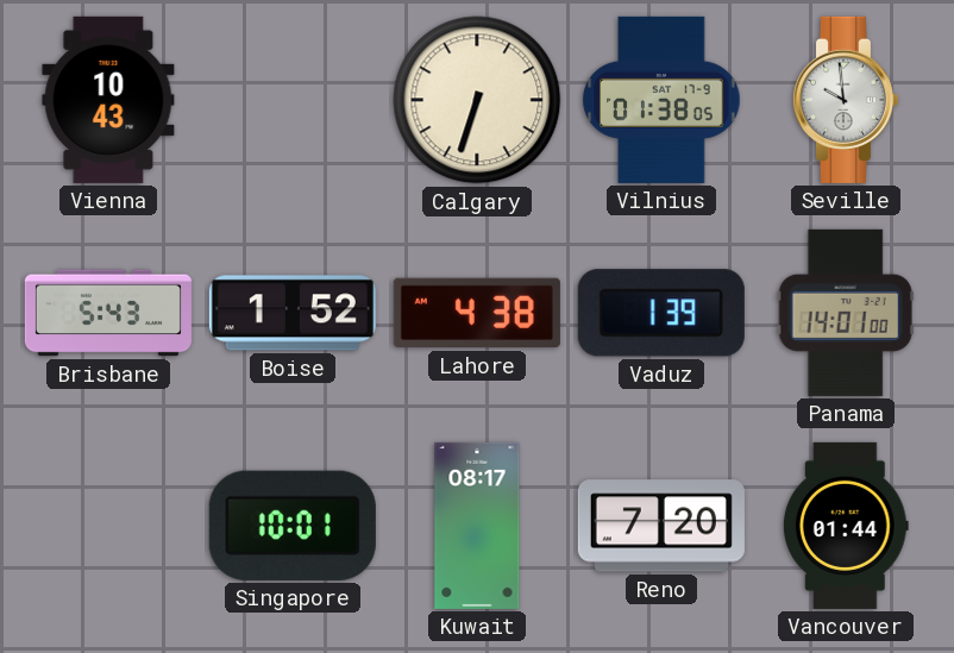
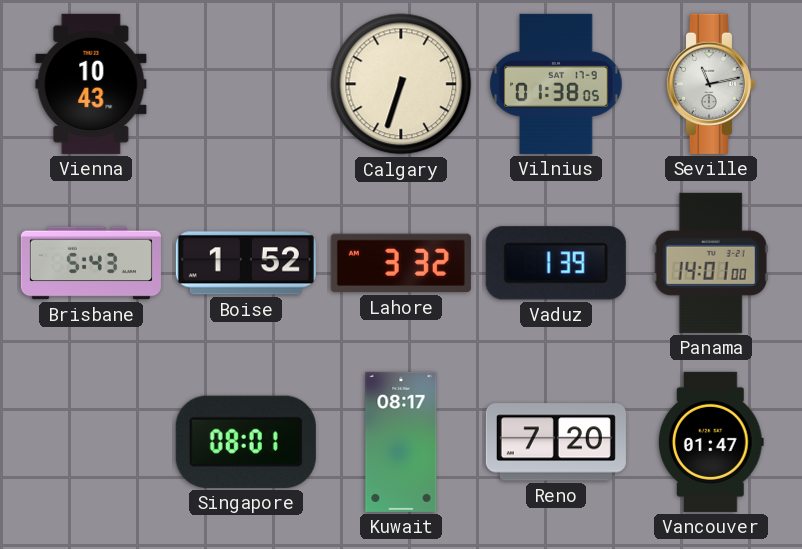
Seville: 9:59 -> 11:13
Lahore: 4:38 -> 3:32
Singapore: 10:01 -> 08:01
Vancouver: 01:44 -> 01:47
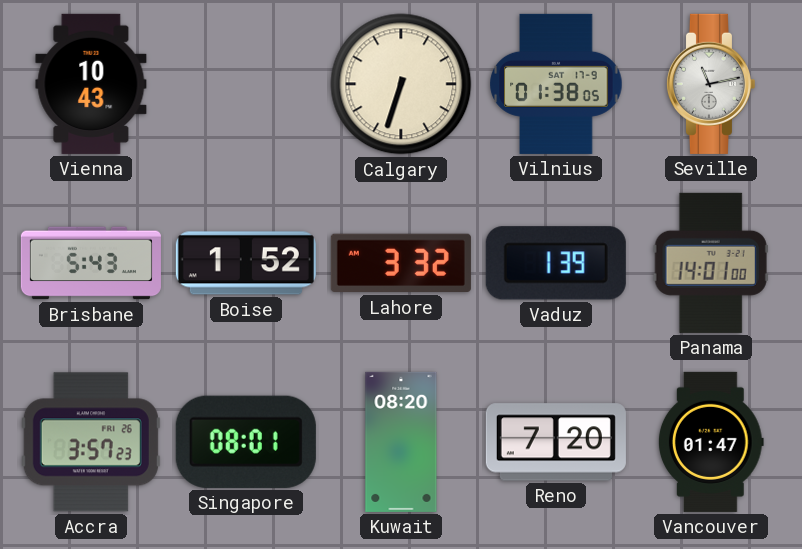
Accra: none -> 3:57
Kuwait: 08:17 -> 08:20
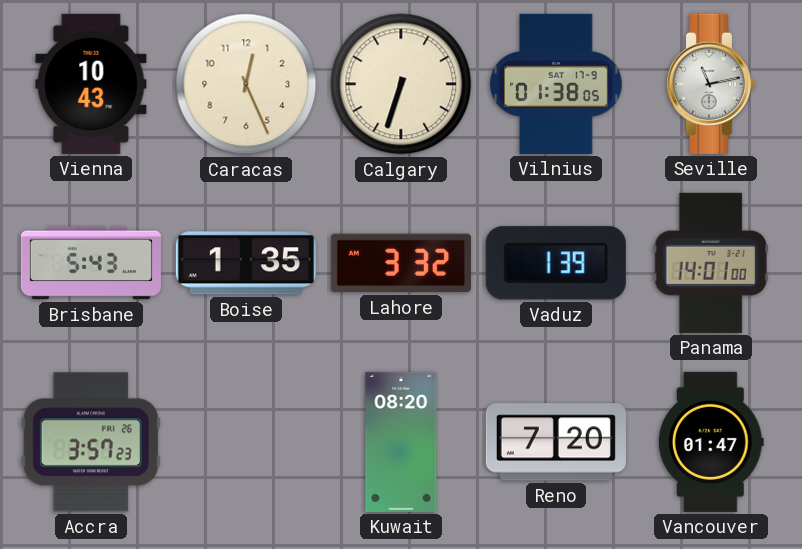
Caracas: none -> 12:26
Boise: 1:52 -> 1:35
Singapore: 08:01 -> none
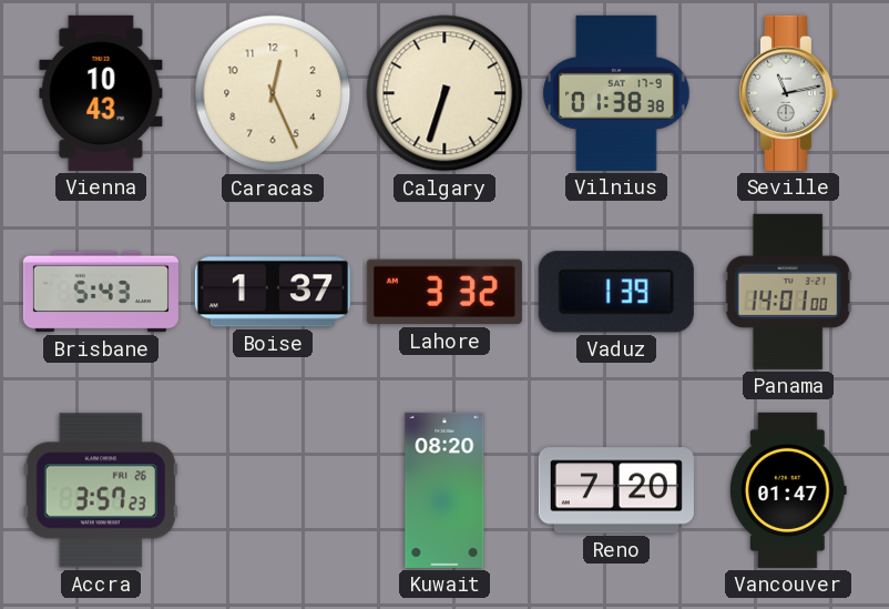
Vilnius: 01:38:05 -> 01:38:38
Boise: 1:35 -> 1:37
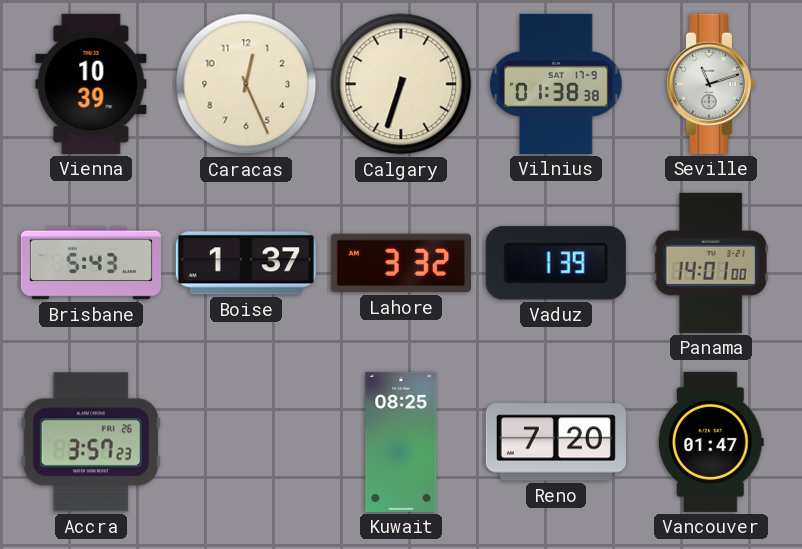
Vienna: 10:43 -> 10:39
Seville: 11:13 -> 11:12
Kuwait: 08:20 -> 08:25
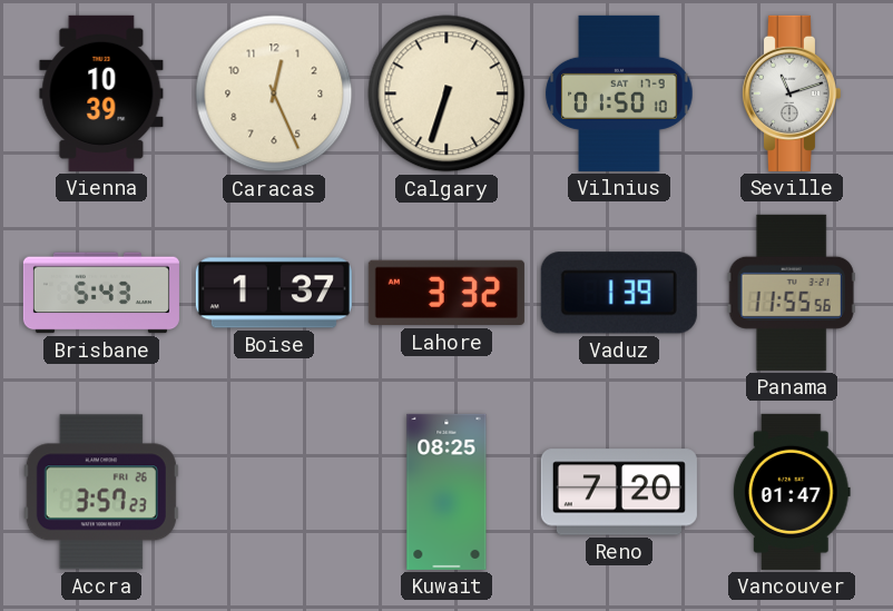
Vilnius: 01:38 -> 01:50
Panama: 14:01 -> 11:55
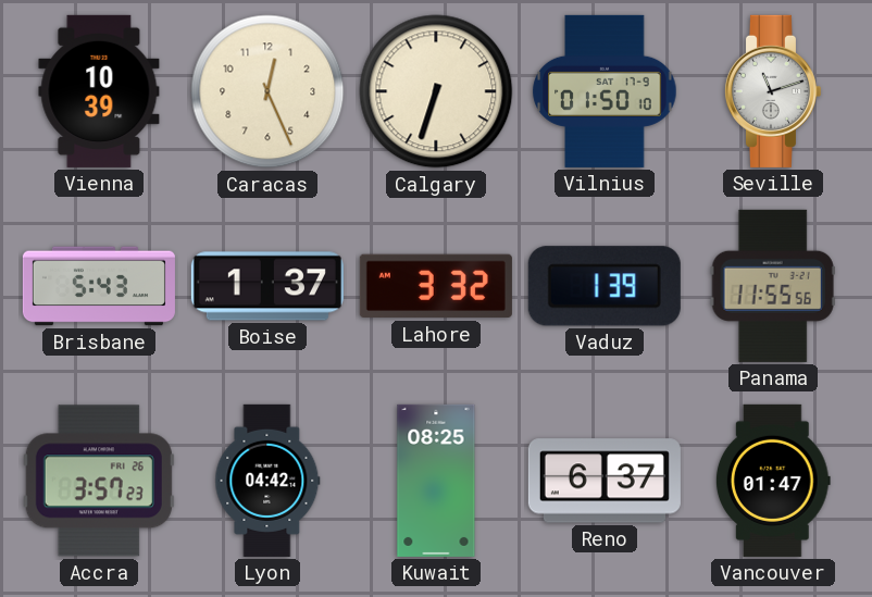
Lyon: none -> 04:42
Reno: 7:20 -> 6:37
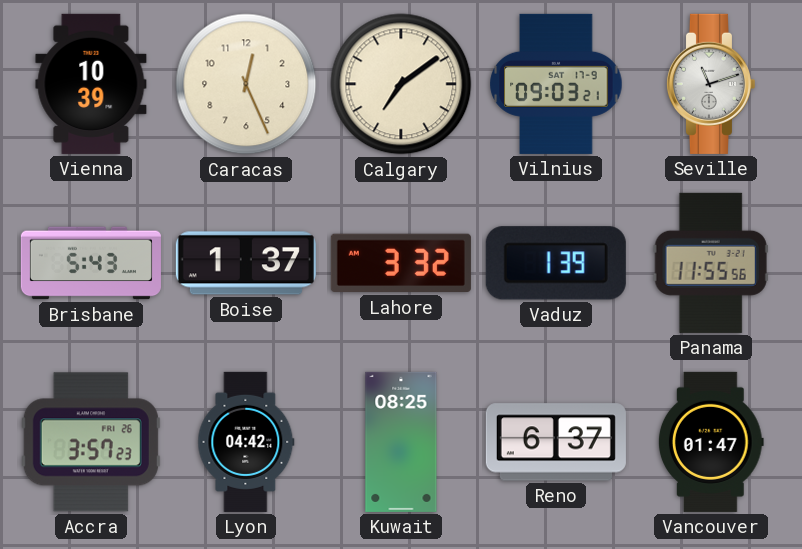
Calgary: 6:33 -> 7:09
Vilnius: 01:50 -> 09:03
